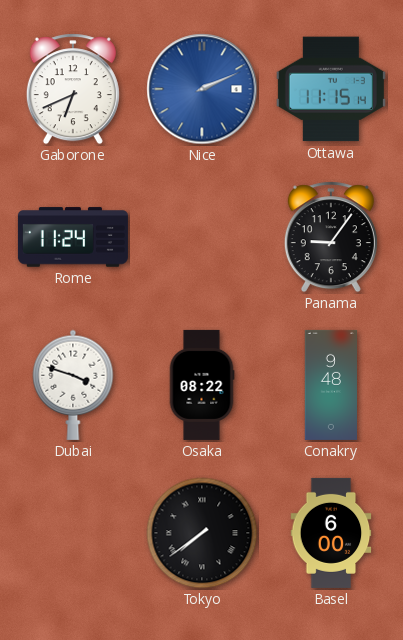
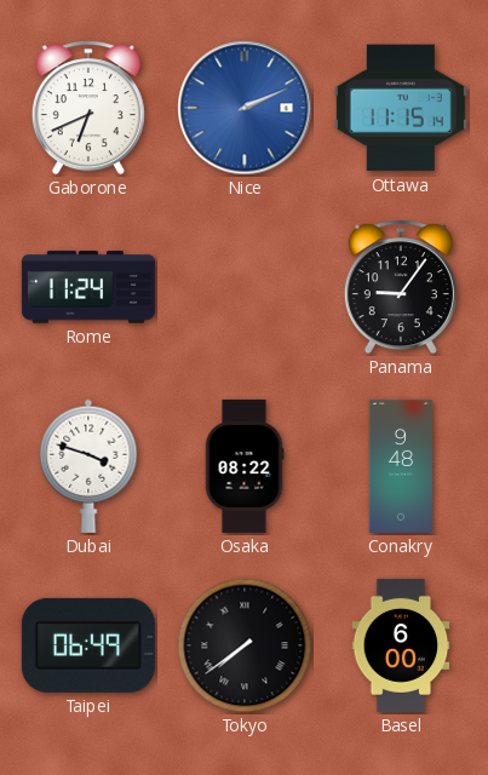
Taipei: none -> 06:49
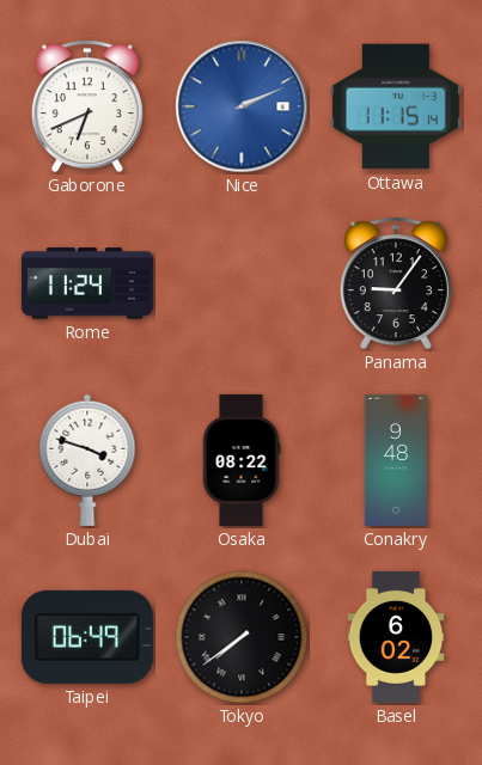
Basel: 6:00 -> 6:02
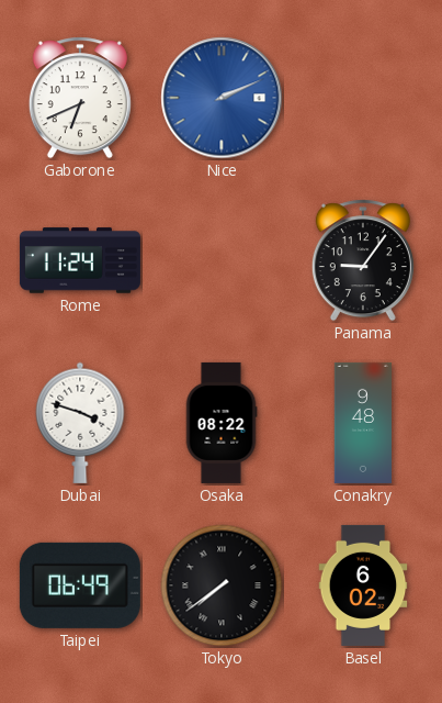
Ottawa: 11:15 -> none
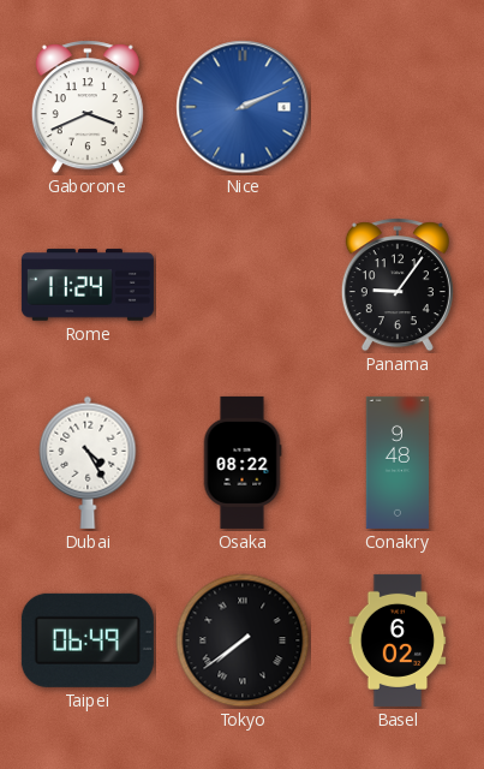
Gaborone: 6:41 -> 3:41
Dubai: 3:48 -> 4:25
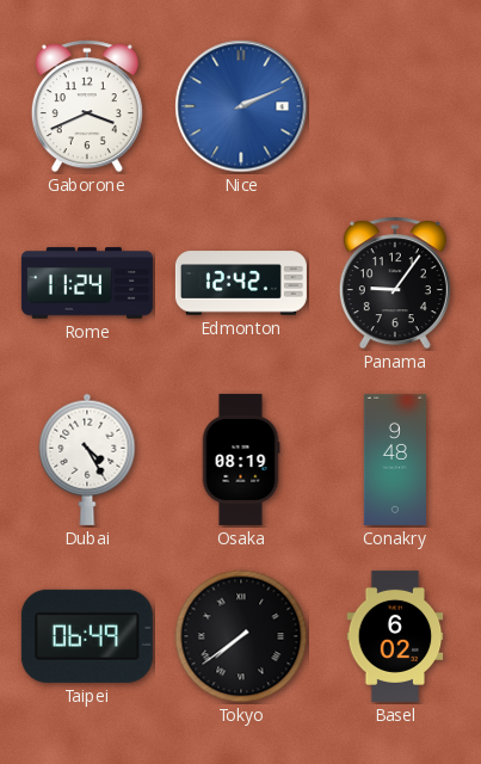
Edmonton: none -> 12:42
Osaka: 08:22 -> 08:19
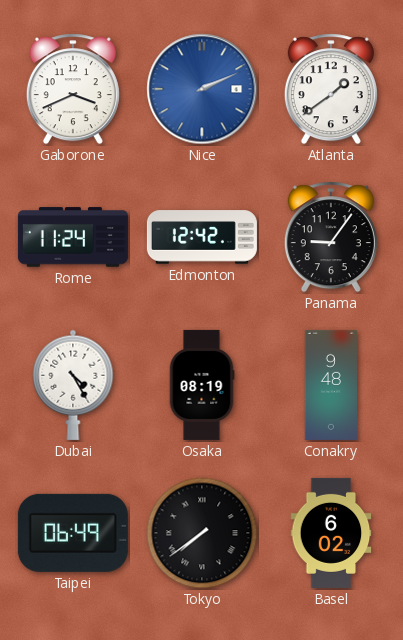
Atlanta: none -> 1:39
